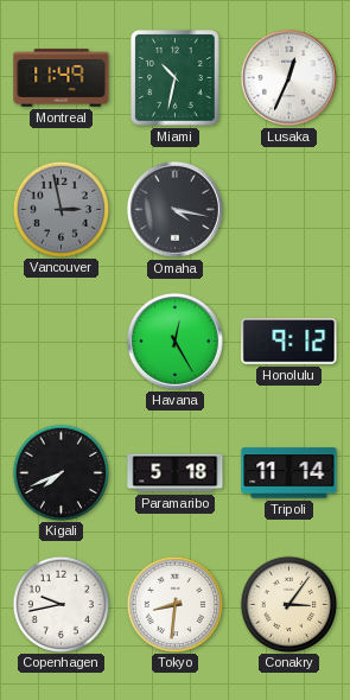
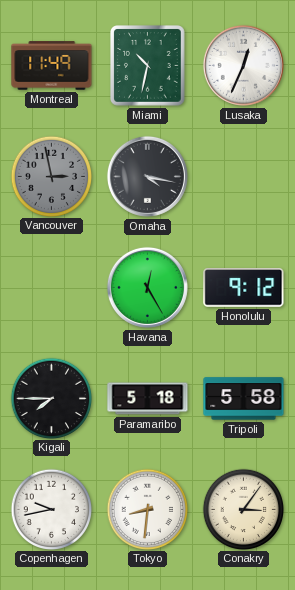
Kigali: 7:41 -> 7:45
Tripoli: 11:14 -> 5:58
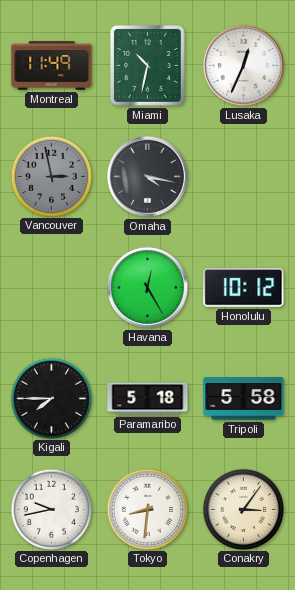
Honolulu: 9:12 -> 10:12
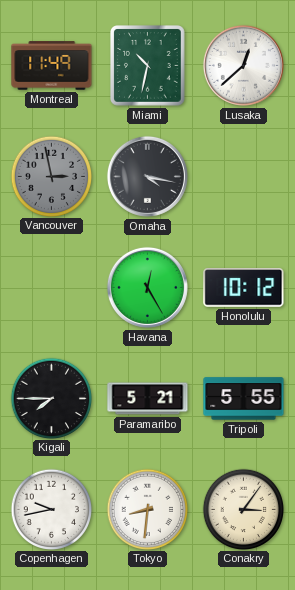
Lusaka: 12:34 -> 12:38
Paramaribo: 5:18 -> 5:21
Tripoli: 5:58 -> 5:55
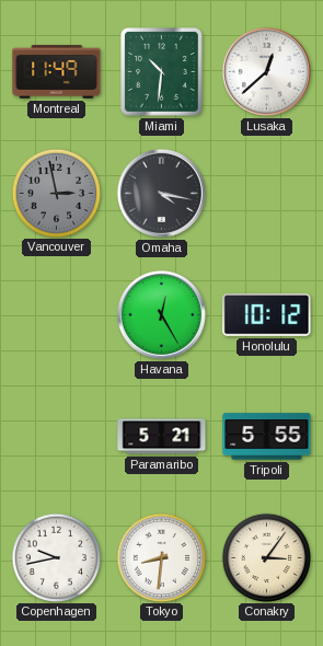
Miami: 10:32 -> 10:31
Kigali: 7:45 -> none
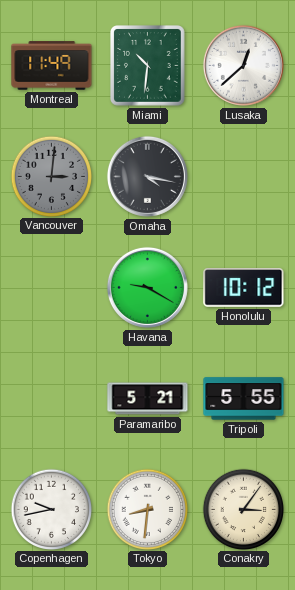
Vancouver: 2:58 -> 3:01
Havana: 12:25 -> 9:20
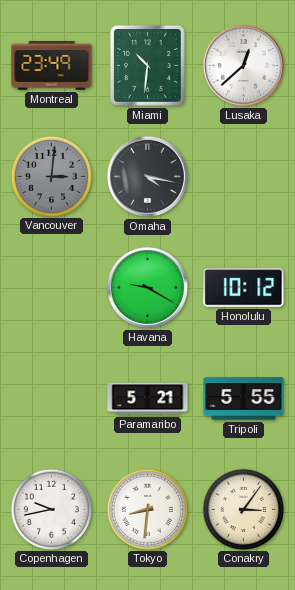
Montreal: 11:49 -> 23:49
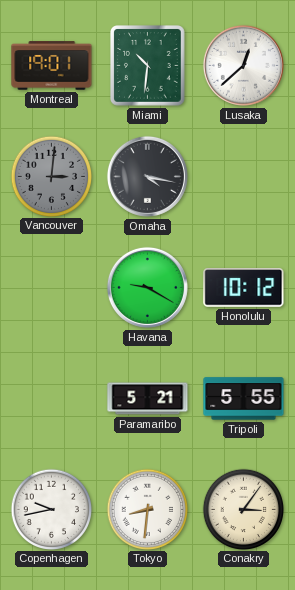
Montreal: 23:49 -> 19:01
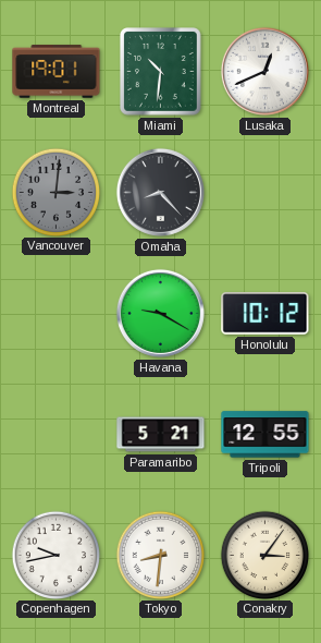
Lusaka: 12:38 -> 12:41
Omaha: 4:17 -> 8:23
Tripoli: 5:55 -> 12:55
